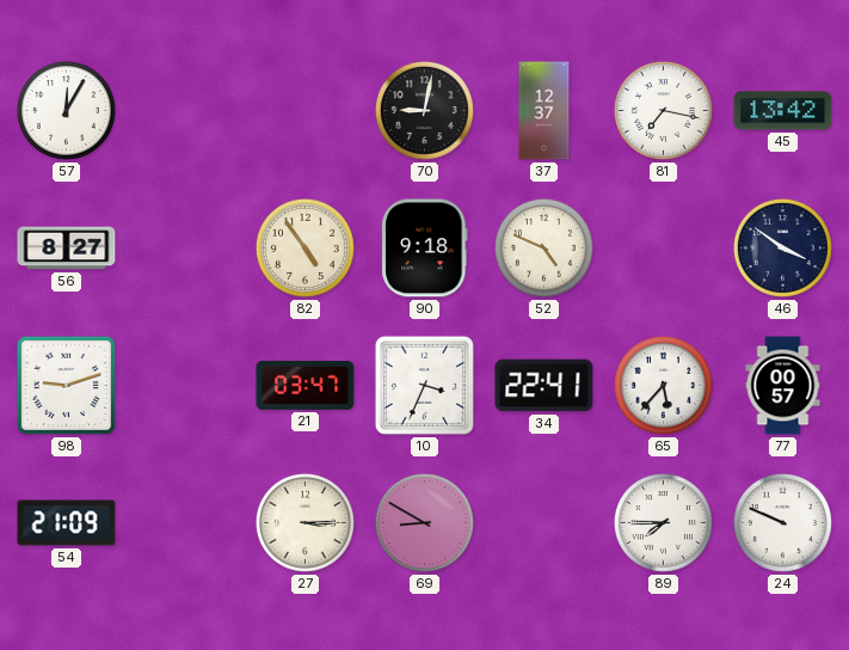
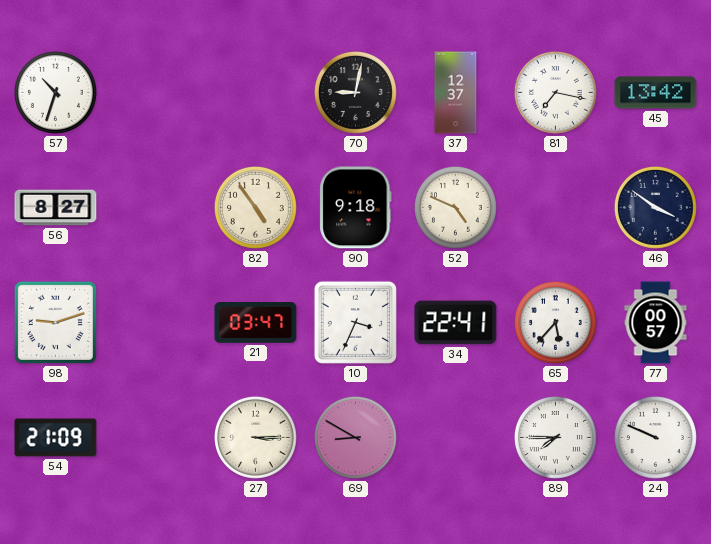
57: 12:05 -> 10:33
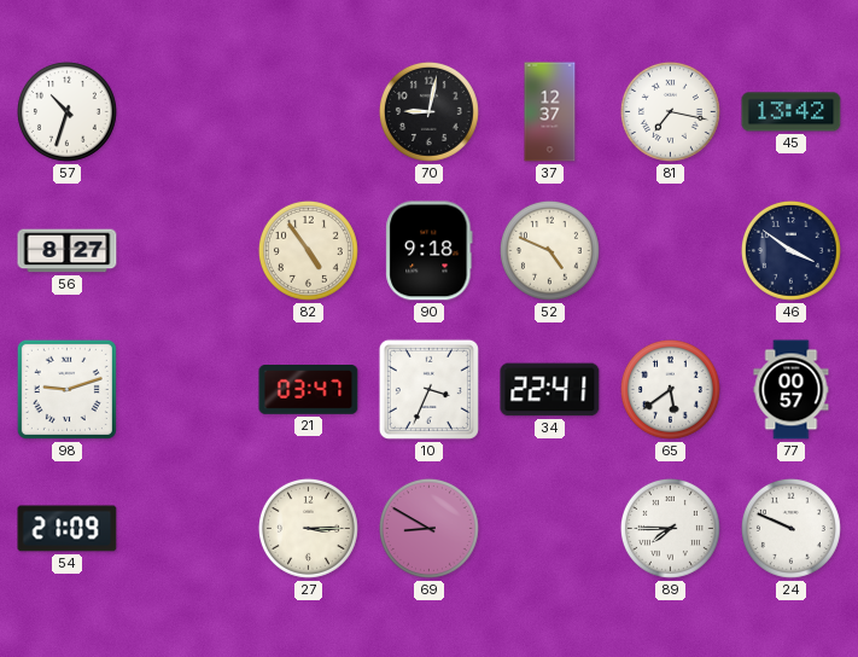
65: 5:37 -> 5:39
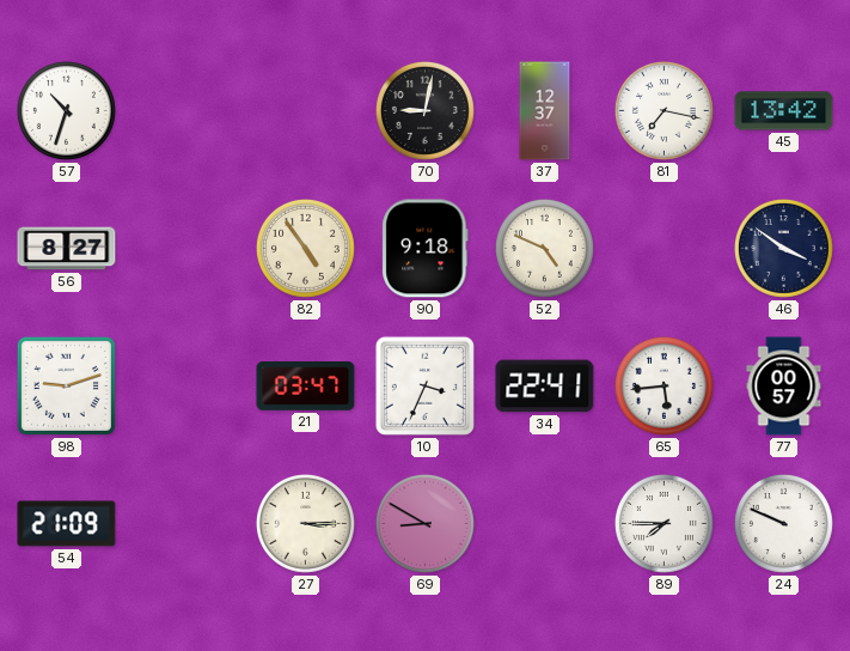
65: 5:39 -> 5:44
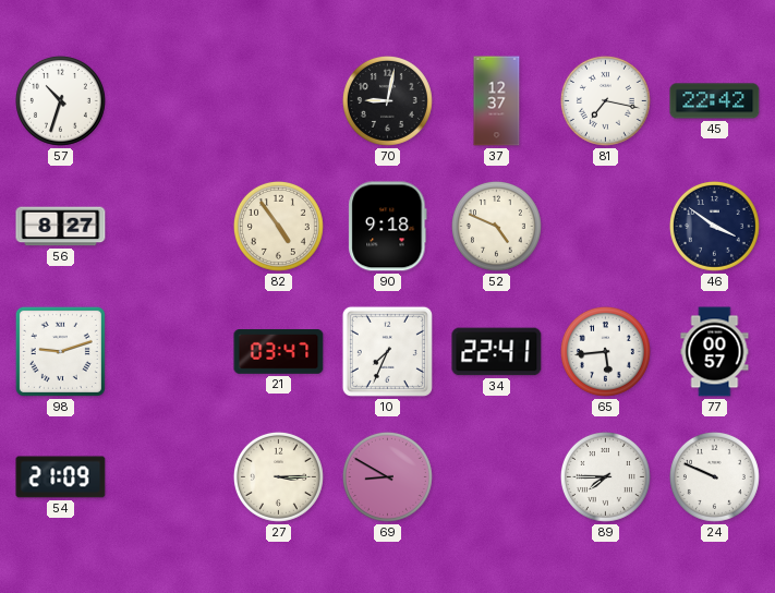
45: 13:42 -> 22:42
10: 3:34 -> 7:34
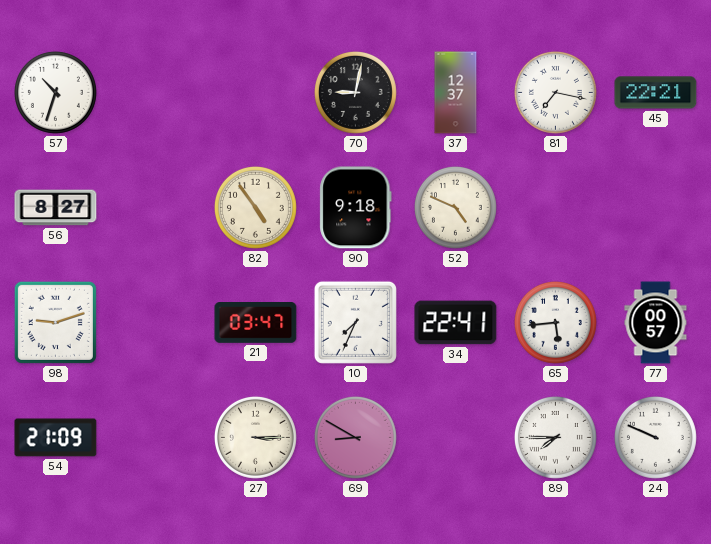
45: 22:42 -> 22:21
46: 3:51 -> none
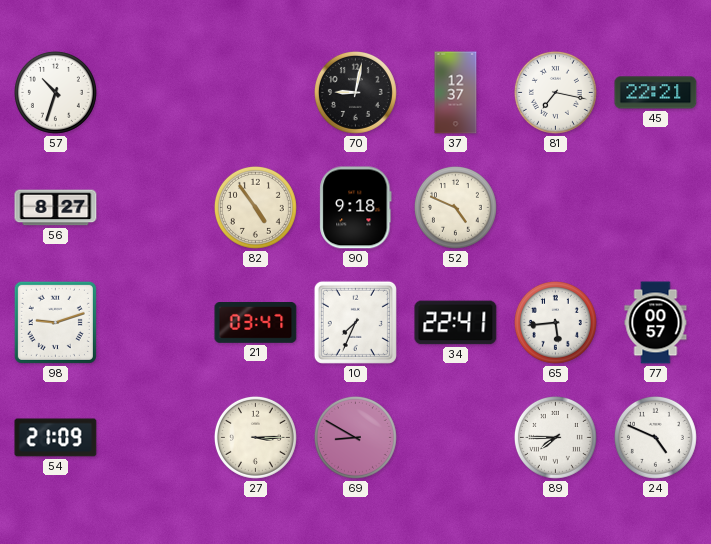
24: 9:49 -> 4:49
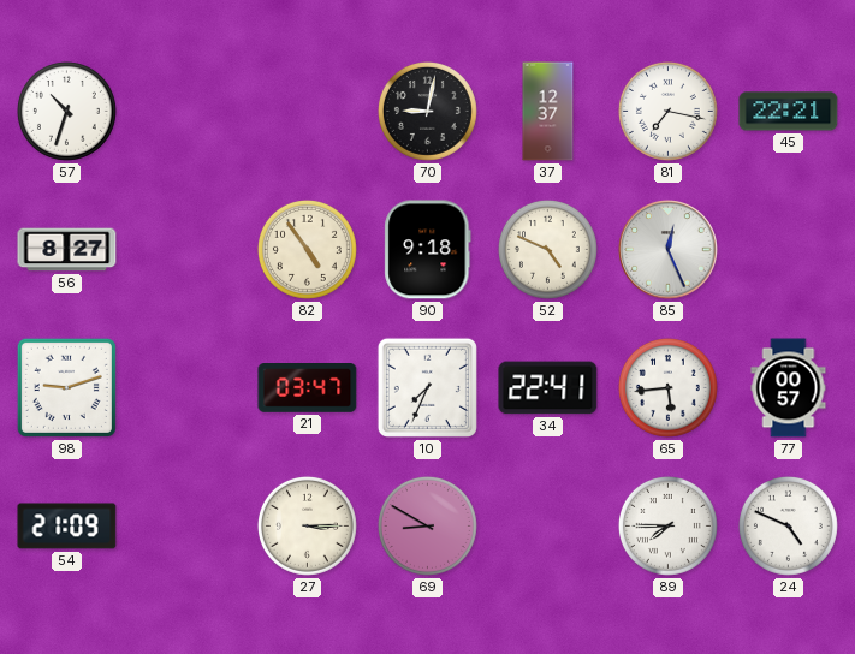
85: none -> 12:26
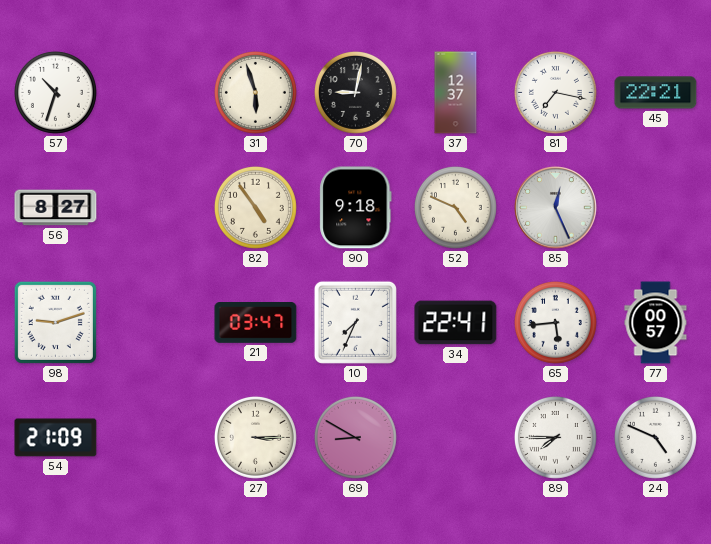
31: none -> 5:57
